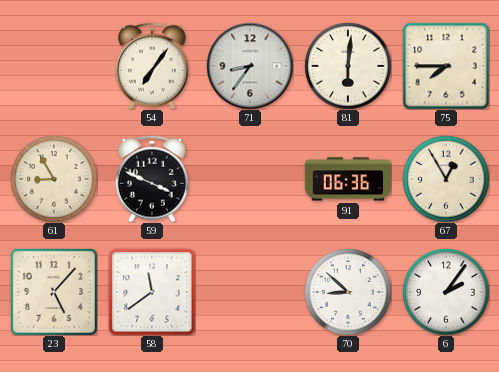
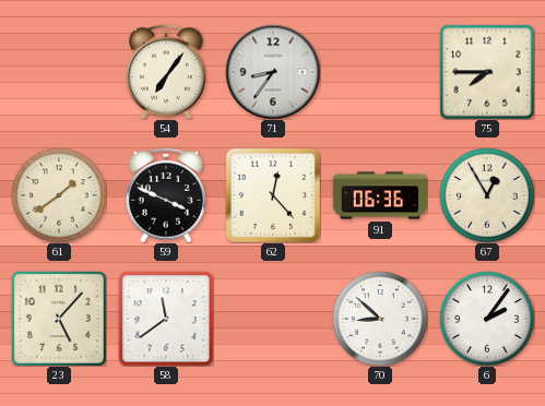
81: 6:01 -> none
61: 8:55 -> 1:39
62: none -> 12:23
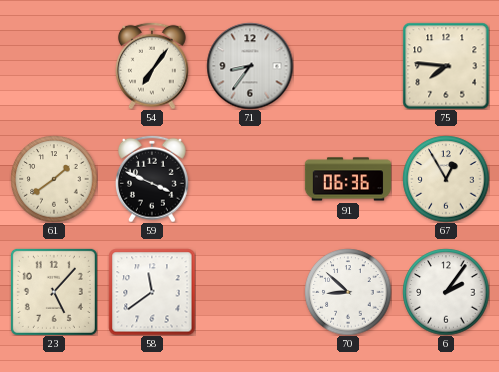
75: 7:45 -> 7:46
62: 12:23 -> none
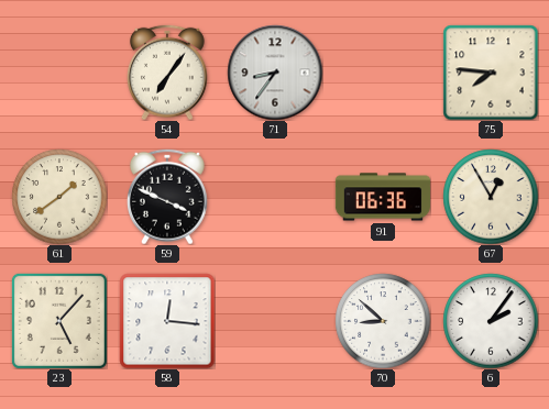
58: 11:39 -> 12:16
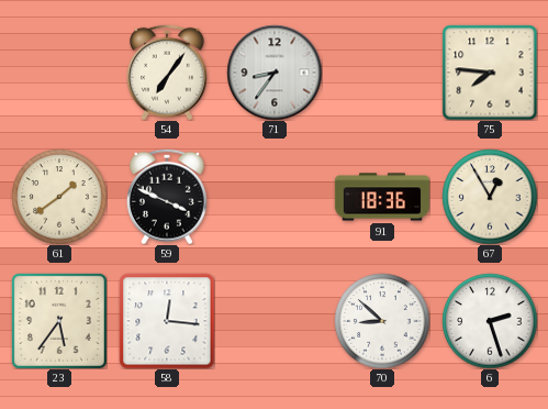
91: 06:36 -> 18:36
23: 5:07 -> 5:36
6: 2:06 -> 2:27
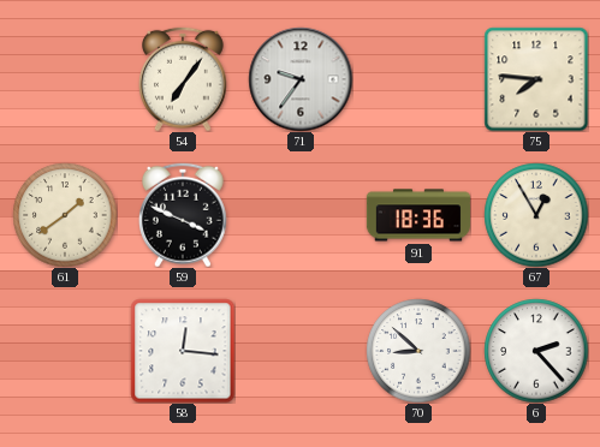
71: 8:36 -> 9:36
23: 5:36 -> none
6: 2:27 -> 2:23
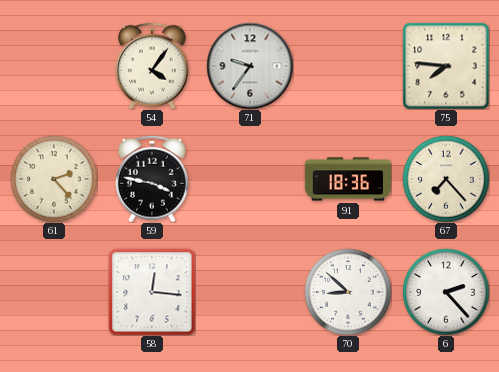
54: 7:06 -> 4:06
61: 1:39 -> 2:23
59: 3:49 -> 3:47
67: 12:55 -> 7:23
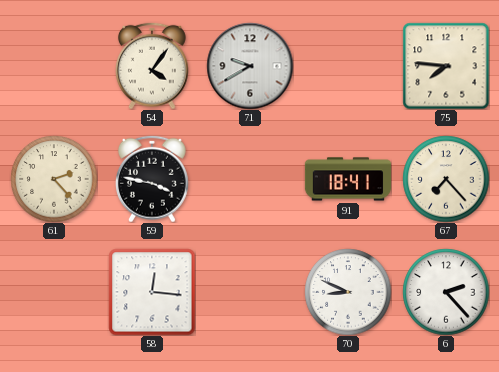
71: 9:36 -> 9:40
91: 18:36 -> 18:41
70: 8:52 -> 8:49
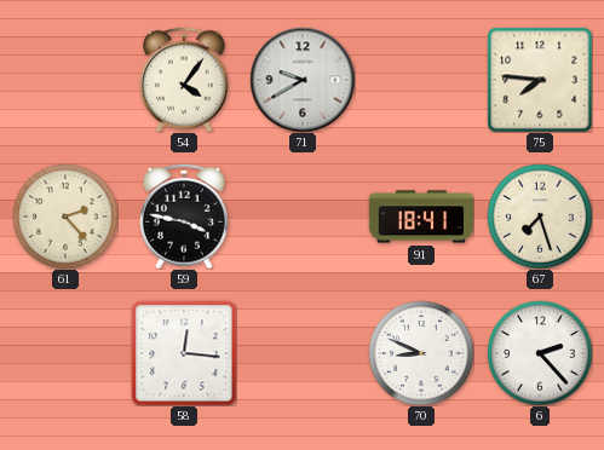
67: 7:23 -> 7:27
